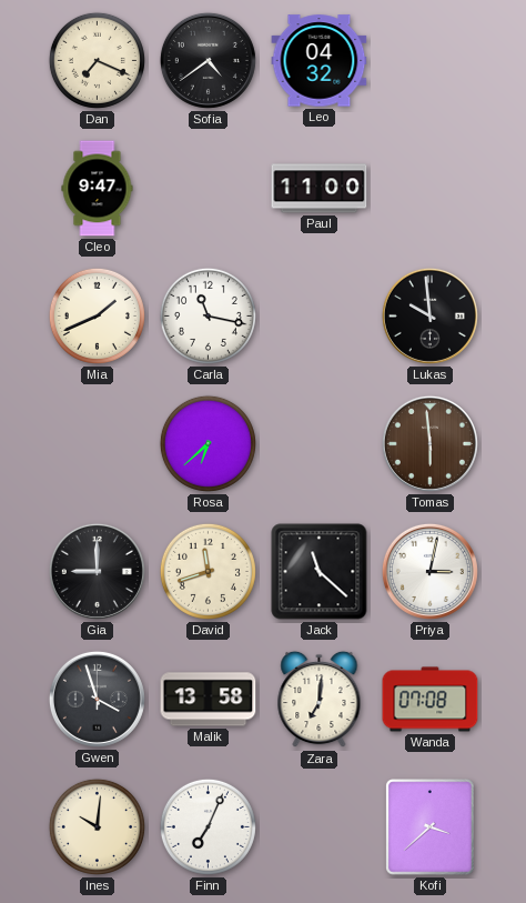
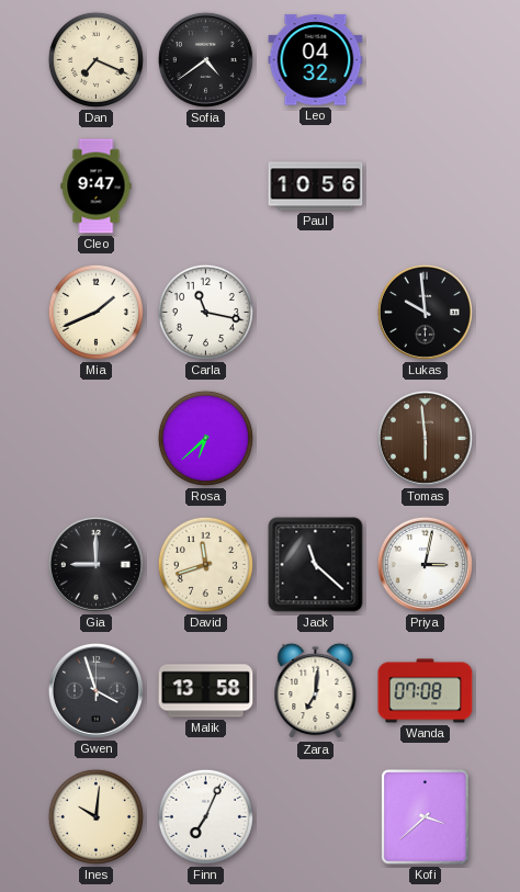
Paul: 11:00 -> 10:56
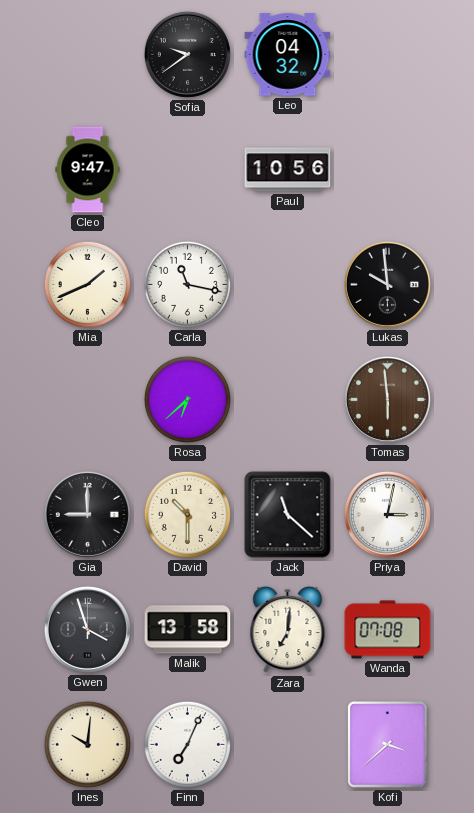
Dan: 7:19 -> none
Sofia: 4:39 -> 9:39
David: 11:42 -> 10:30
